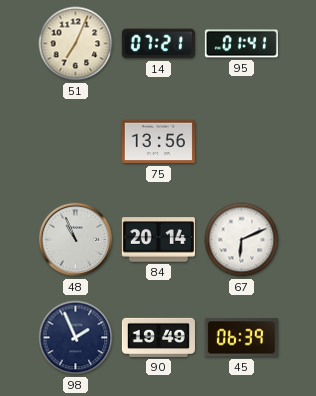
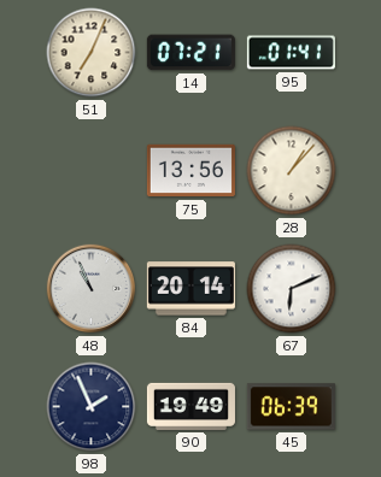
28: none -> 1:07
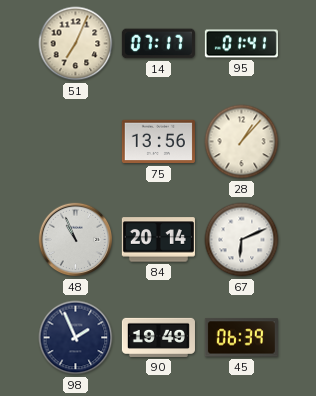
14: 07:21 -> 07:17
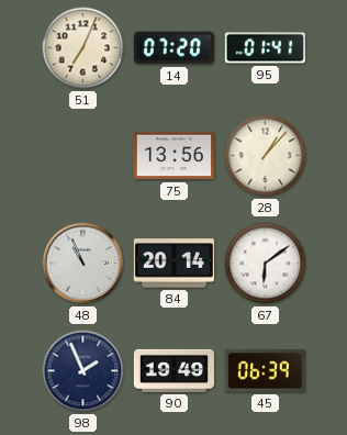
14: 07:17 -> 07:20
67: 6:11 -> 6:09
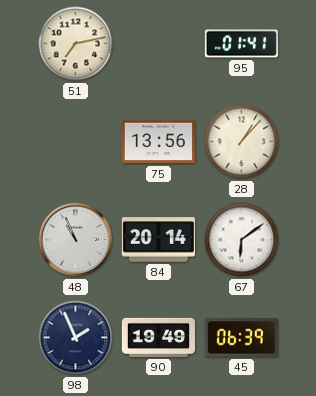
51: 7:04 -> 7:13
14: 07:20 -> none
